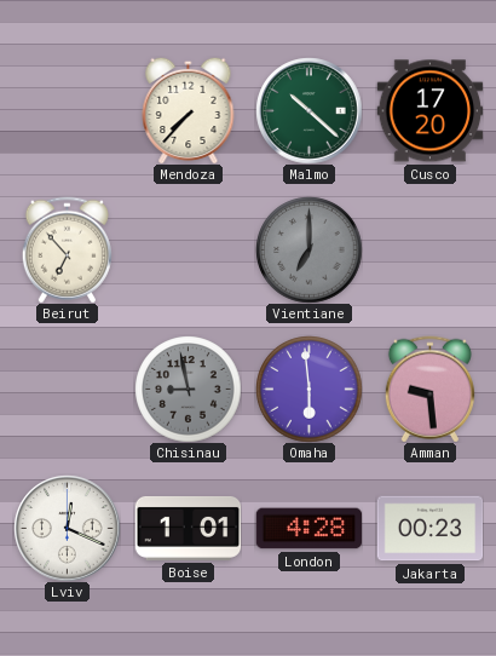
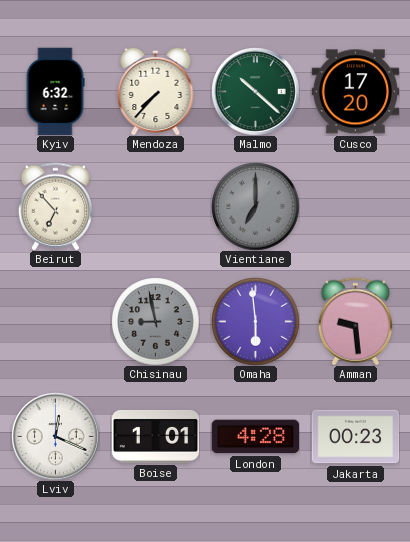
Kyiv: none -> 6:32
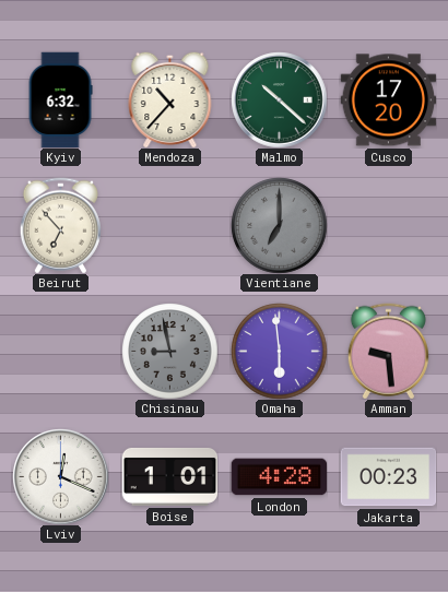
Mendoza: 7:37 -> 10:37
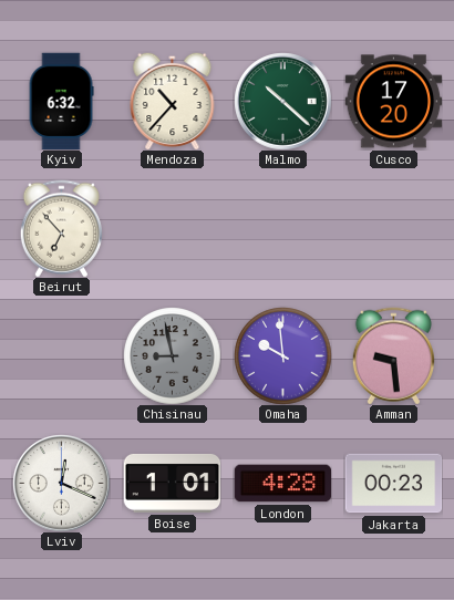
Vientiane: 7:00 -> none
Omaha: 5:59 -> 9:59
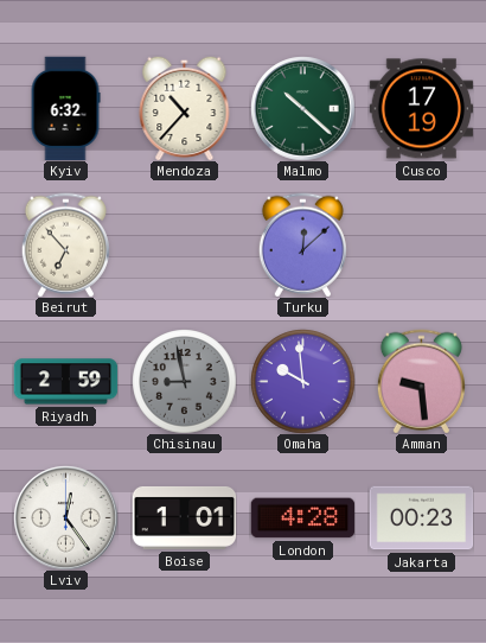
Cusco: 17:20 -> 17:19
Turku: none -> 12:08
Riyadh: none -> 2:59
Lviv: 12:19 -> 12:24
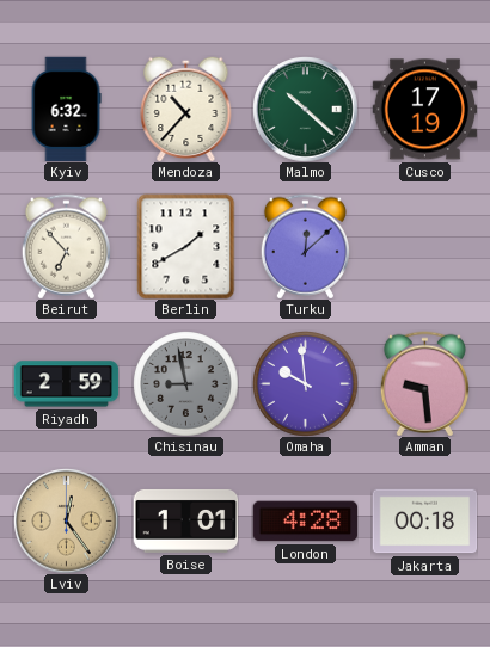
Berlin: none -> 1:40
Lviv dial: white -> champagne
Jakarta: 00:23 -> 00:18
